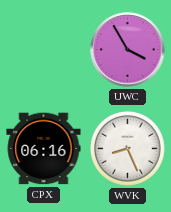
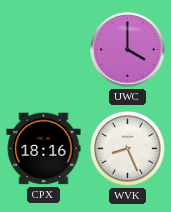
UWC: 3:55 -> 4:00
CPX: 06:16 -> 18:16
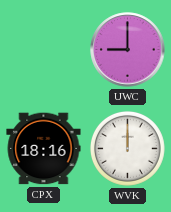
UWC: 4:00 -> 9:00
WVK: 8:26 -> 12:00
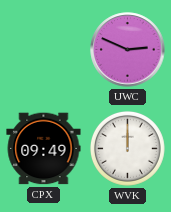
UWC: 9:00 -> 2:49
CPX: 18:16 -> 09:49
